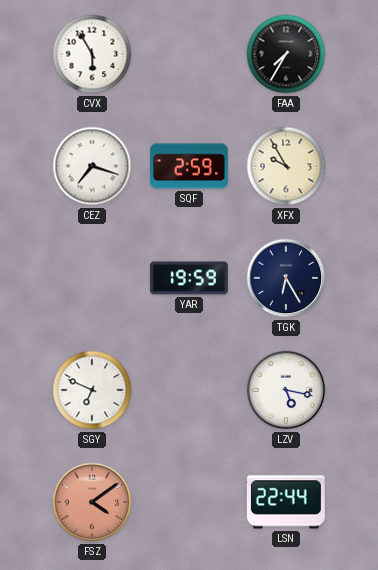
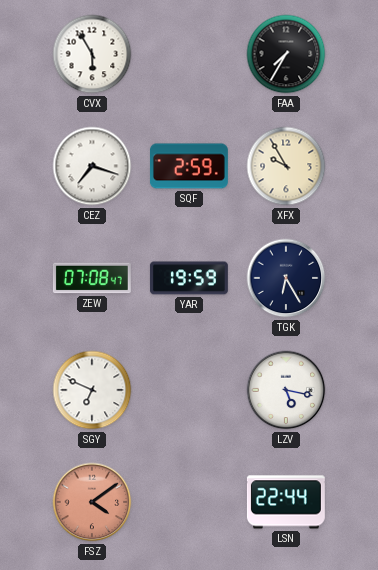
ZEW: none -> 07:08
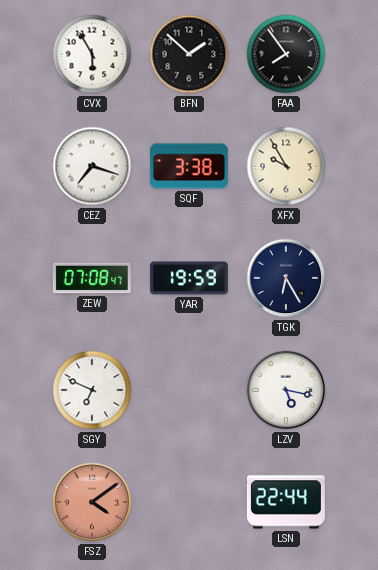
BFN: none -> 1:52
FAA: 7:35 -> 7:54
SQF: 2:59 -> 3:38
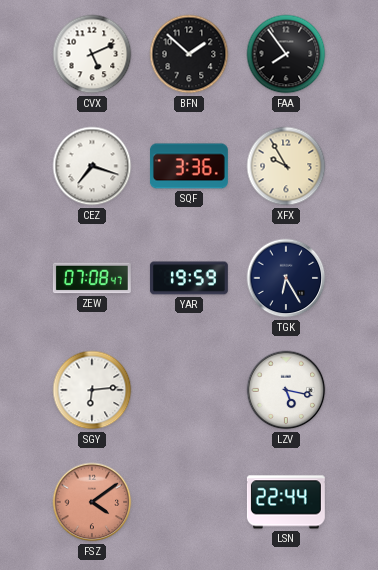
CVX: 5:55 -> 5:11
SQF: 3:38 -> 3:36
SGY: 6:49 -> 6:14
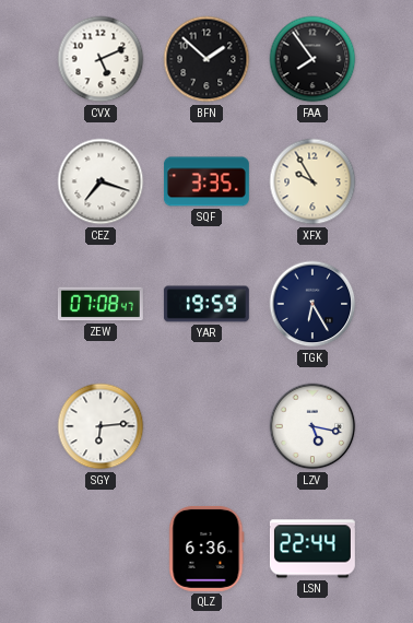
SQF: 3:36 -> 3:35
FSZ: 4:09 -> none
QLZ: none -> 6:36
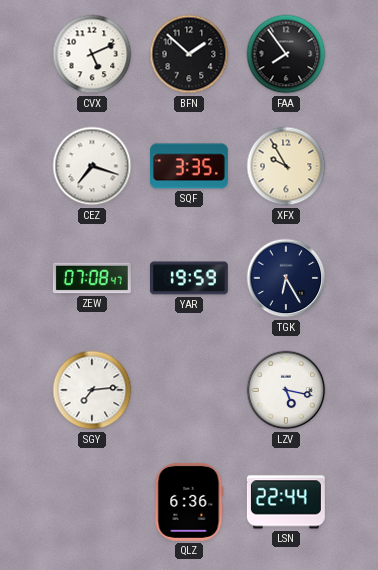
SGY: 6:14 -> 7:14
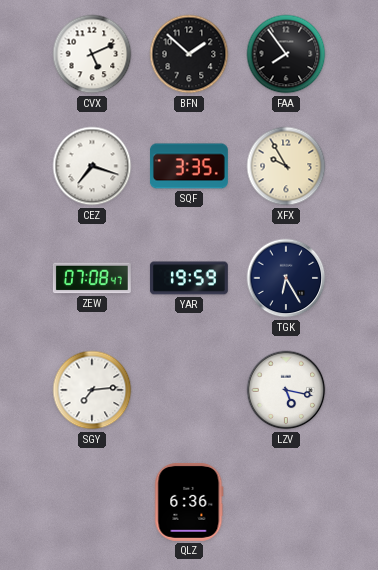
LSN: 22:44 -> none
